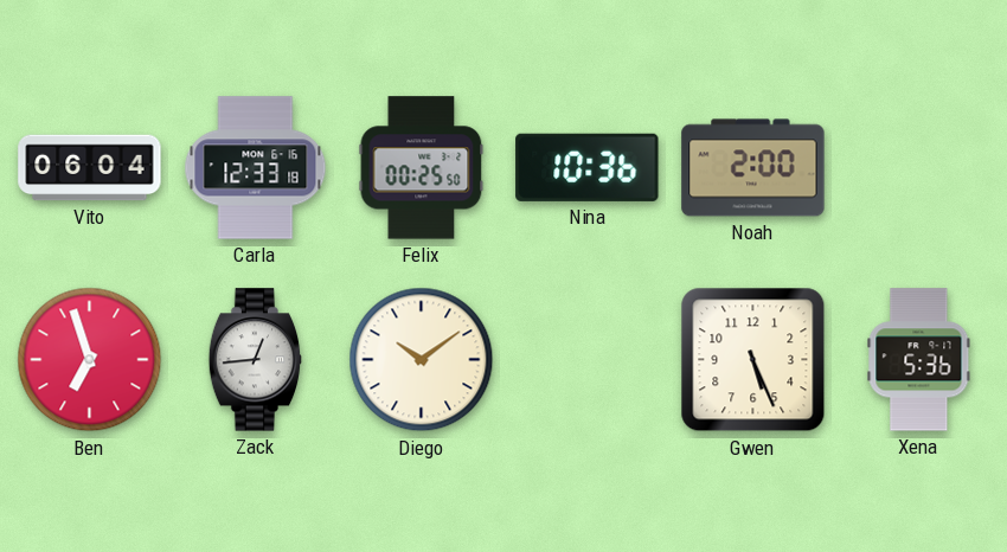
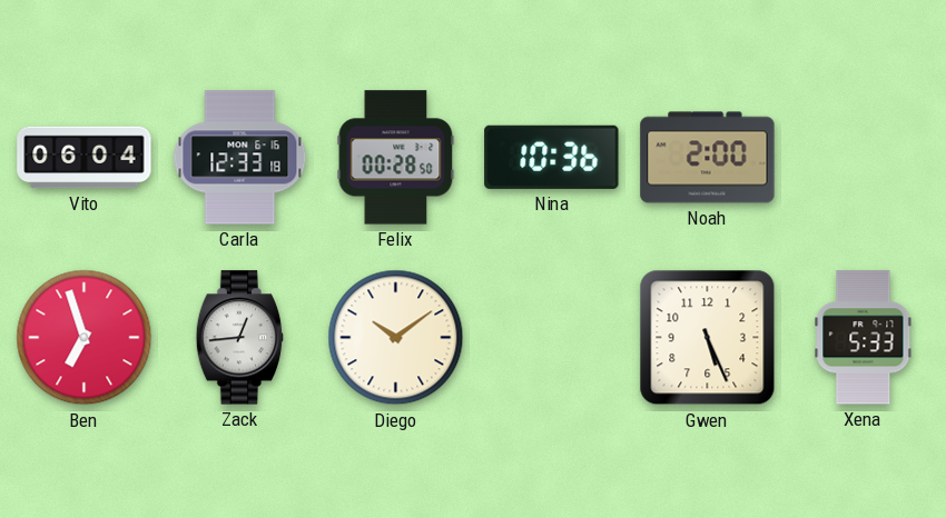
Felix: 00:25 -> 00:28
Xena: 5:36 -> 5:33
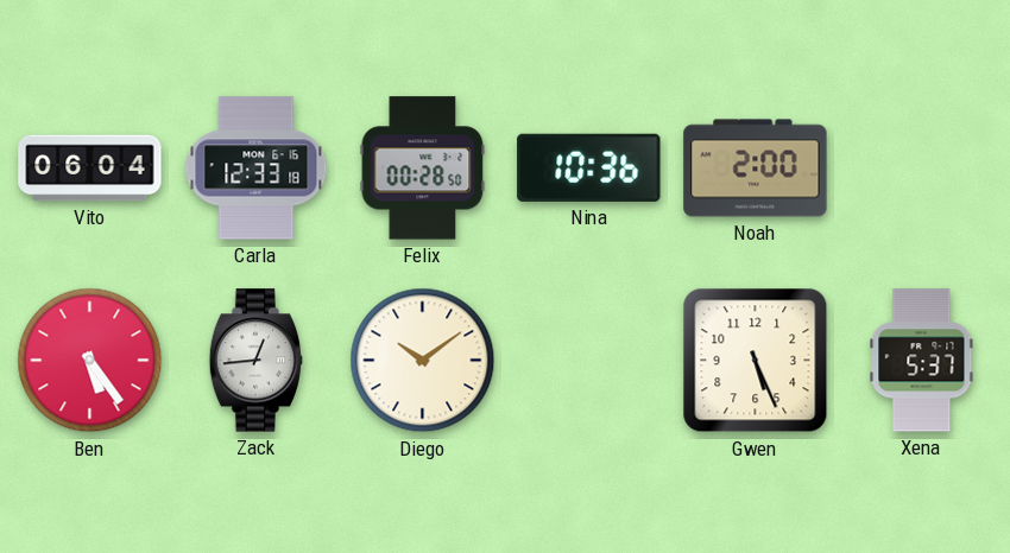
Ben: 6:57 -> 5:24
Xena: 5:33 -> 5:37
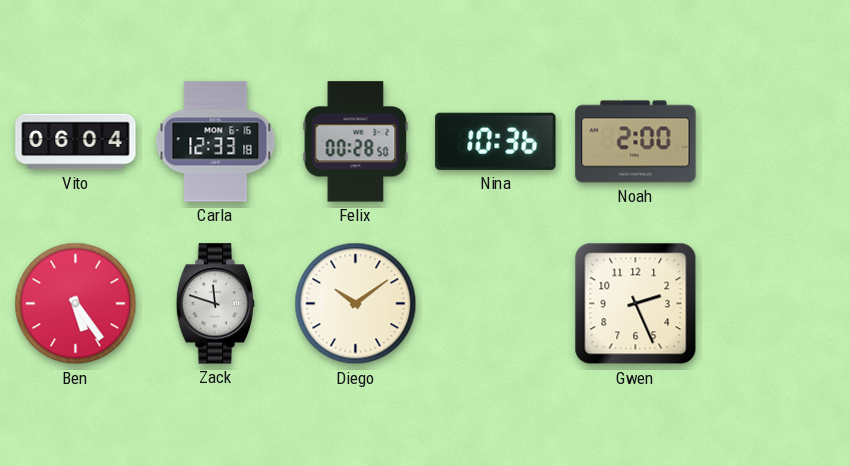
Zack: 12:44 -> 11:48
Gwen: 5:26 -> 2:26
Xena: 5:37 -> none
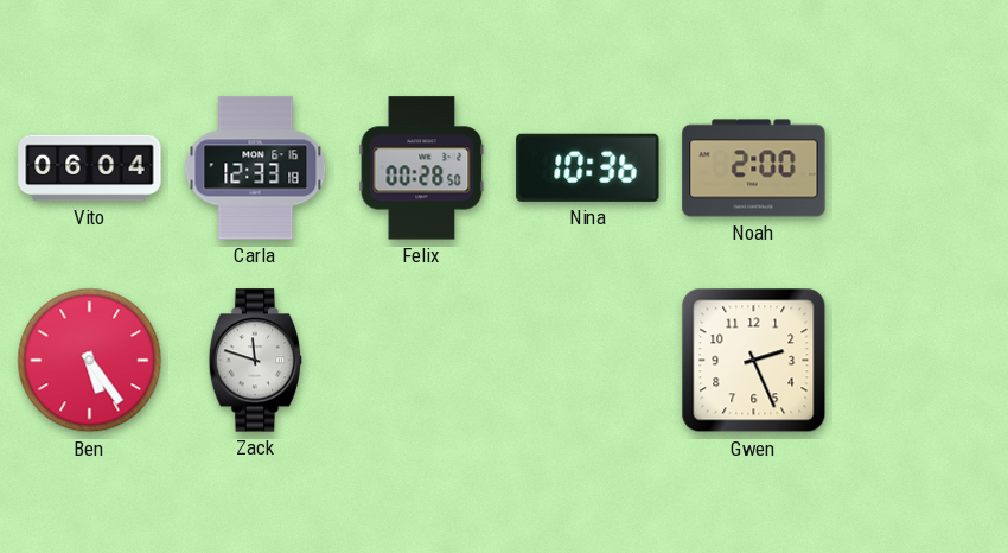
Diego: 10:09 -> none
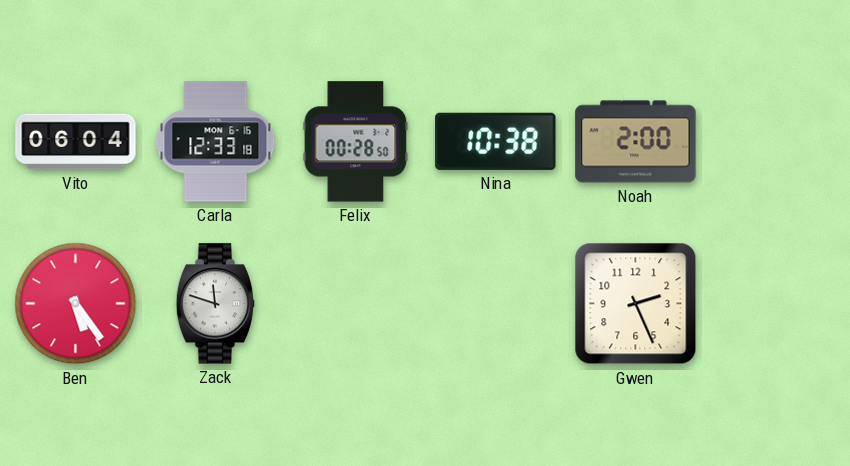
Nina: 10:36 -> 10:38
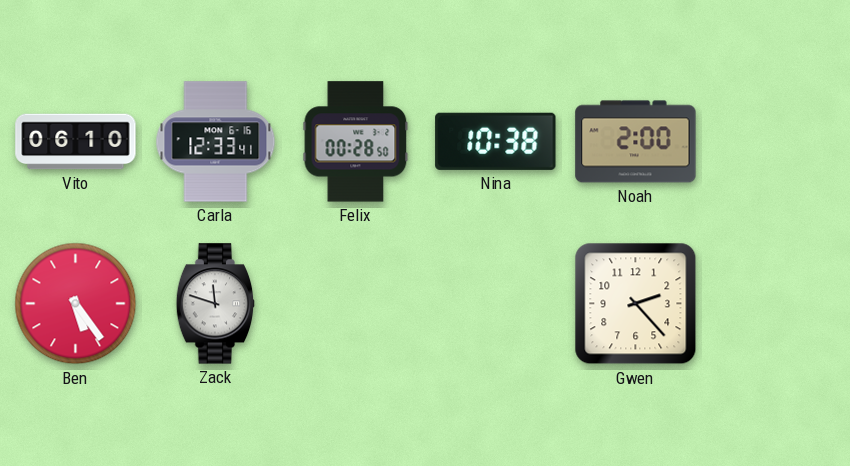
Vito: 06:04 -> 06:10
Carla: 12:33:18 -> 12:33:41
Gwen: 2:26 -> 2:23
